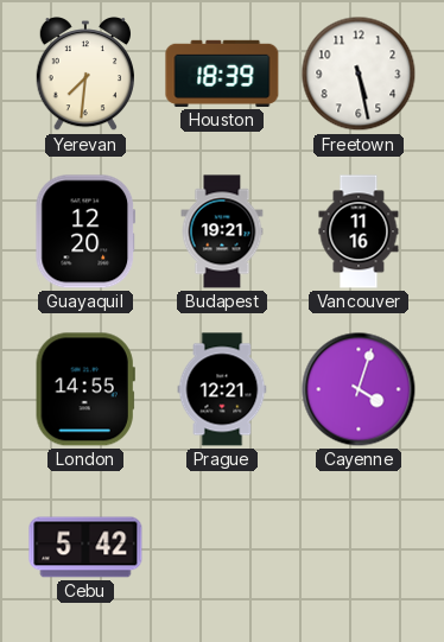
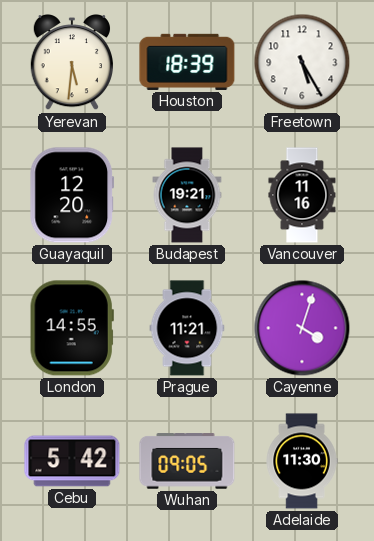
Yerevan: 7:31 -> 5:31
Freetown: 5:28 -> 5:25
Prague: 12:21 -> 11:21
Wuhan: none -> 09:05
Adelaide: none -> 11:30
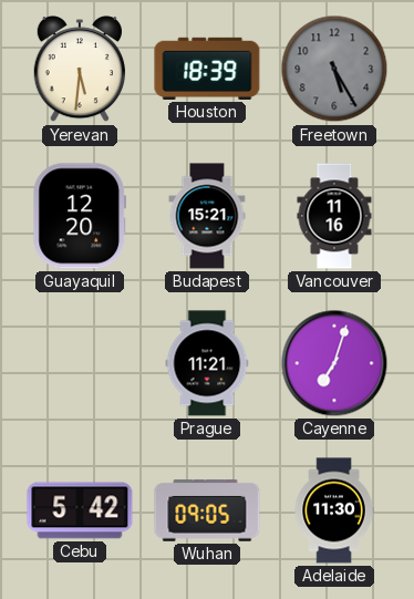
Freetown dial: white -> grey
Budapest: 19:21 -> 15:21
London: 14:55 -> none
Cayenne: 4:03 -> 7:03
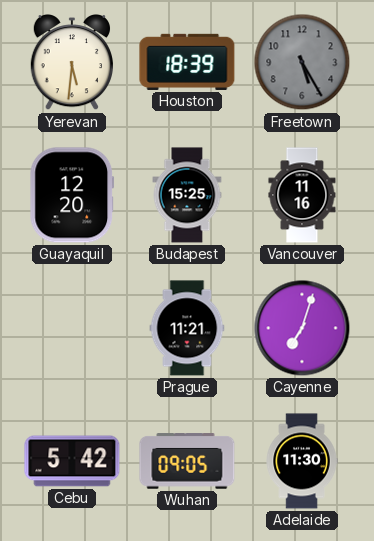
Budapest: 15:21 -> 15:25
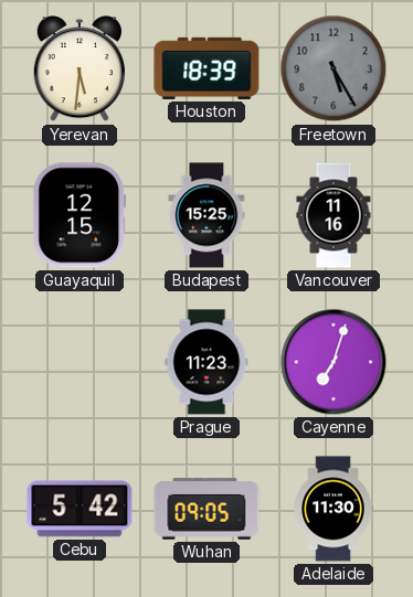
Guayaquil: 12:20 -> 12:15
Prague: 11:21 -> 11:23
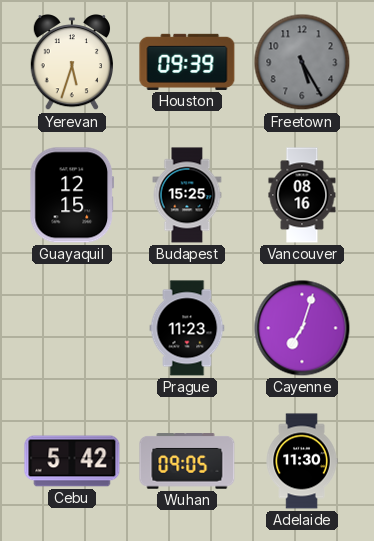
Yerevan: 5:31 -> 5:33
Houston: 18:39 -> 09:39
Vancouver: 11:16 -> 08:16
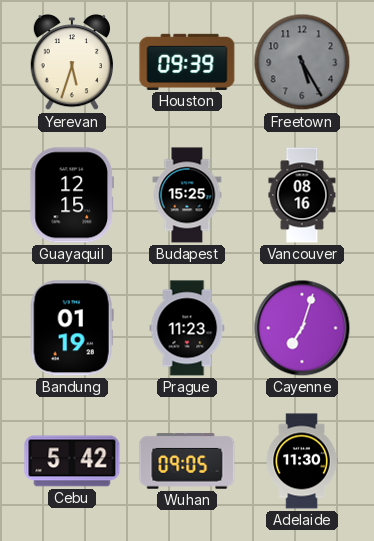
Bandung: none -> 01:19
